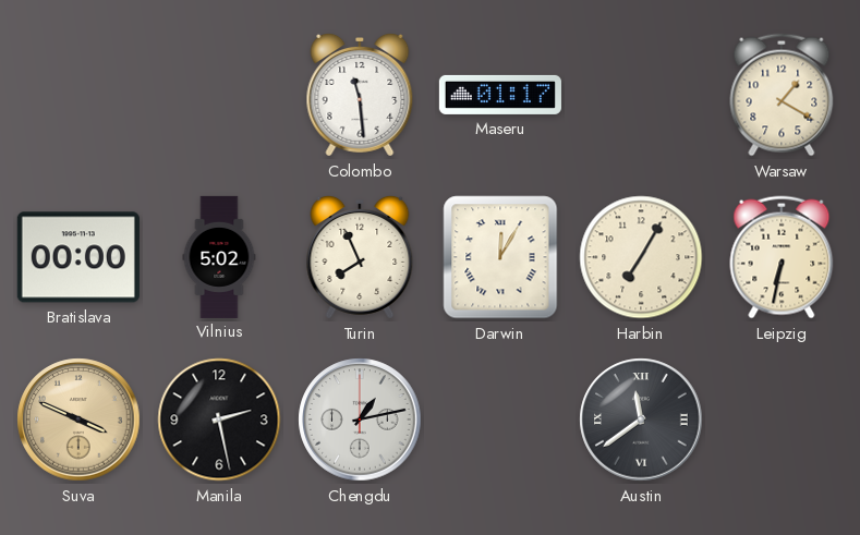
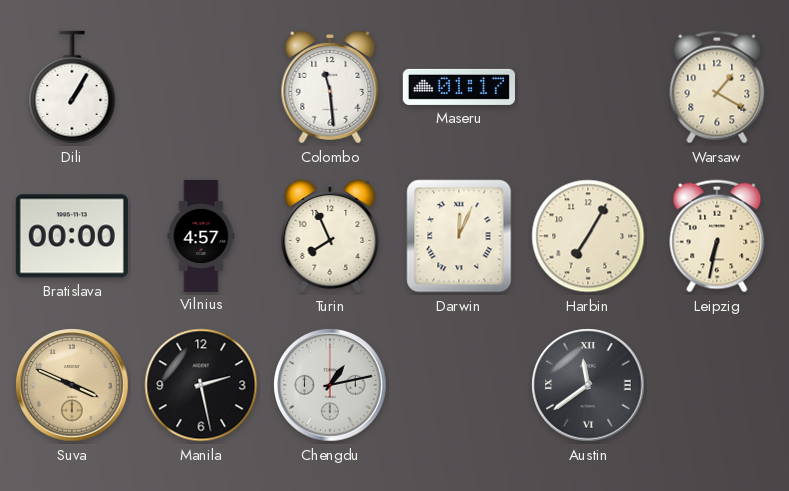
Dili: none -> 1:05
Vilnius: 5:02 -> 4:57
Darwin: 12:05 -> 12:04
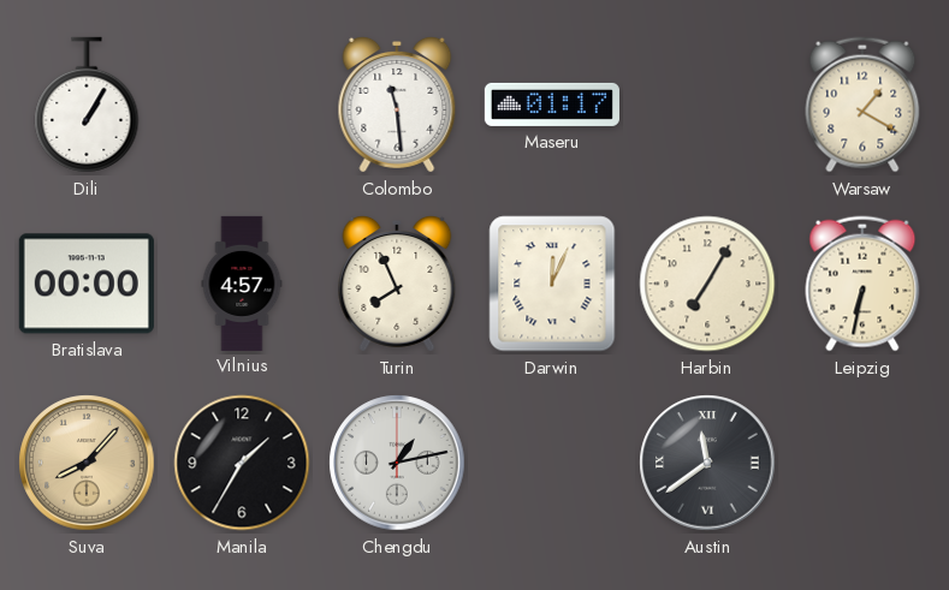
Suva: 3:49 -> 8:07
Manila: 2:28 -> 1:35
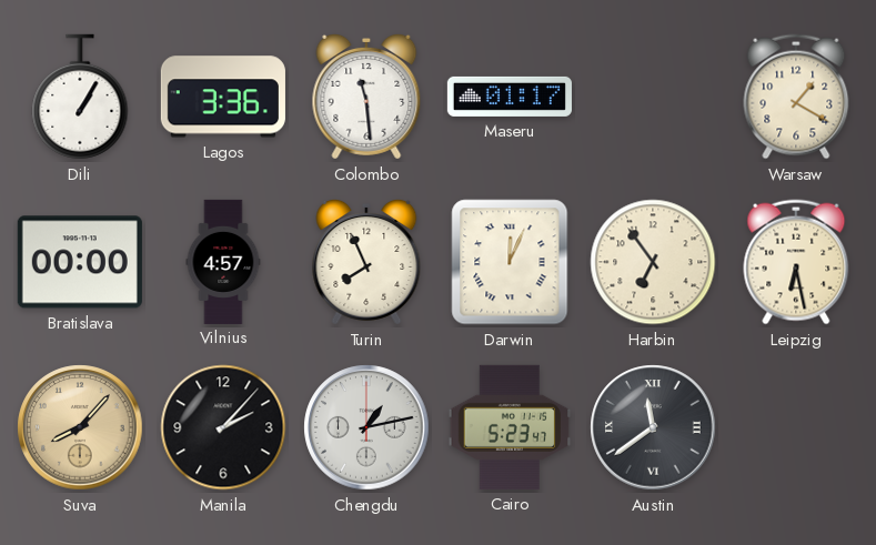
Lagos: none -> 3:36
Harbin: 7:05 -> 6:54
Leipzig: 6:32 -> 6:28
Manila: 1:35 -> 2:07
Cairo: none -> 5:23
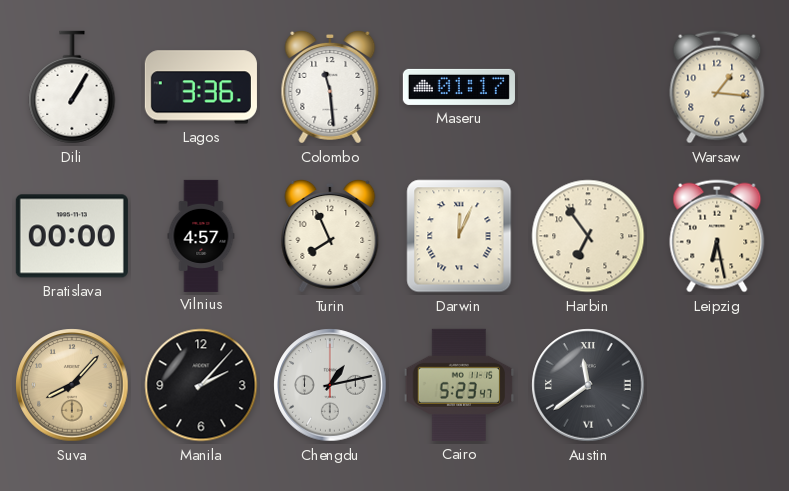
Warsaw: 1:20 -> 1:16
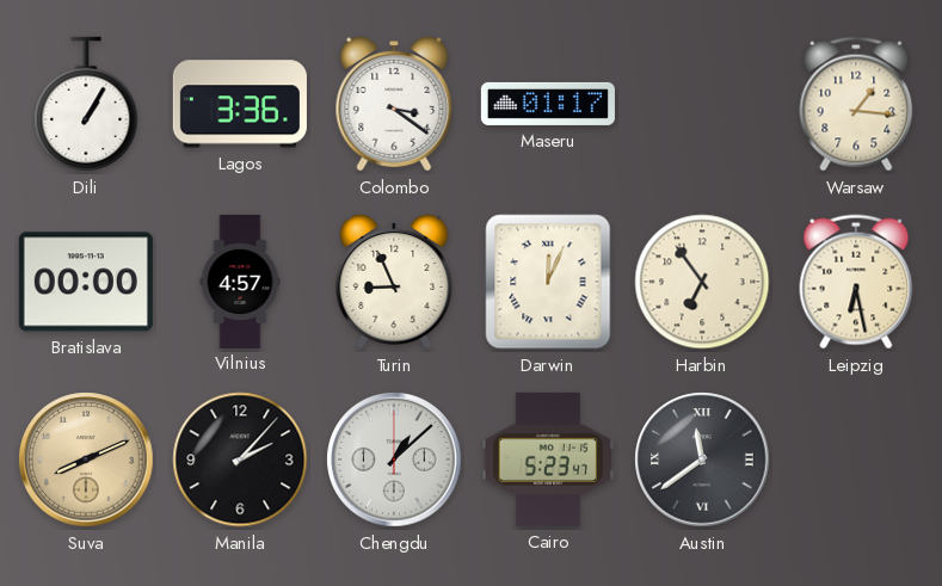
Colombo: 11:29 -> 3:21
Turin: 7:56 -> 8:56
Suva: 8:07 -> 8:11
Chengdu: 1:13 -> 1:08
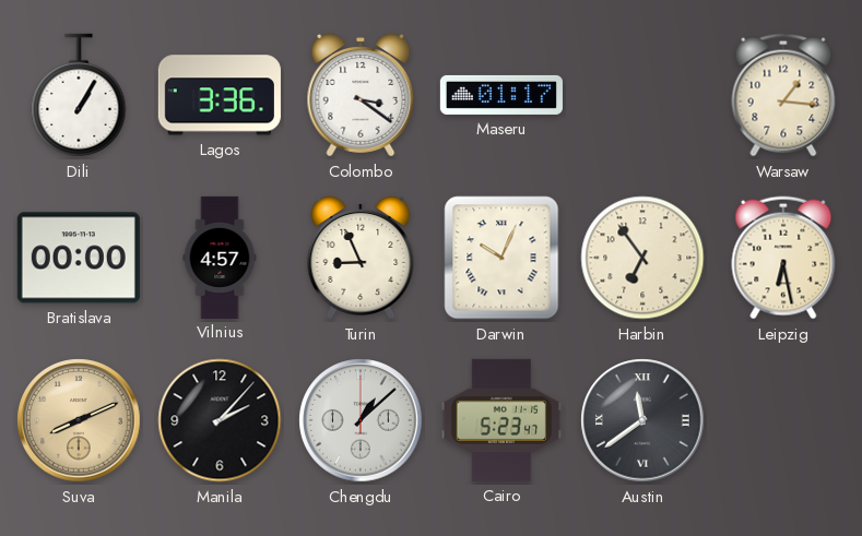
Darwin: 12:04 -> 10:04
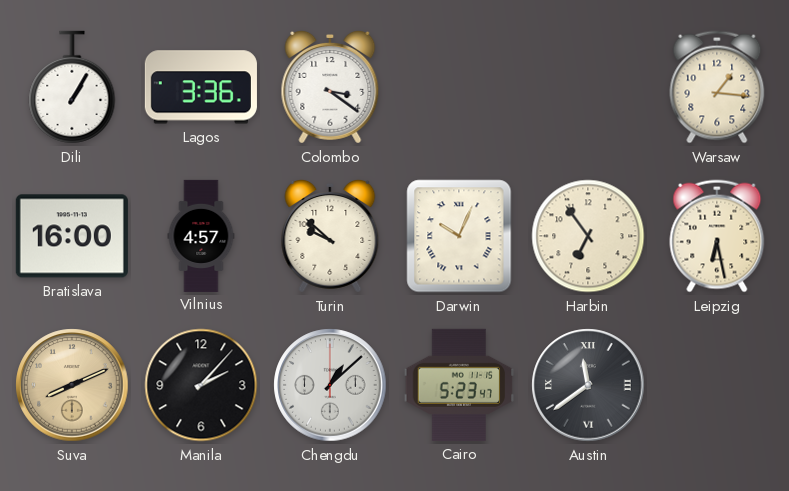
Maseru: 01:17 -> none
Bratislava: 00:00 -> 16:00
Turin: 8:56 -> 9:52
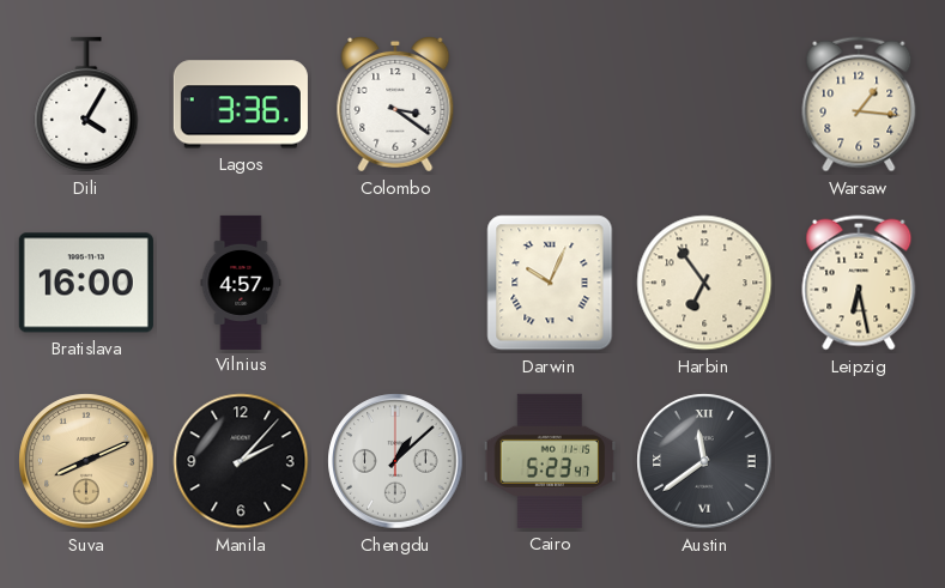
Dili: 1:05 -> 4:05
Turin: 9:52 -> none
